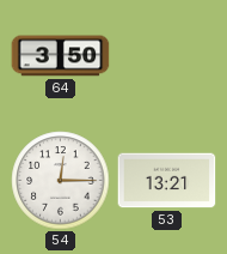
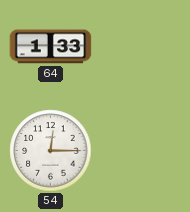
64: 3:50 -> 1:33
53: 13:21 -> none
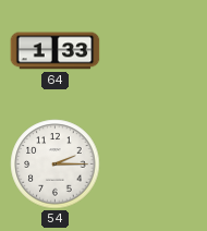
54: 12:15 -> 2:15
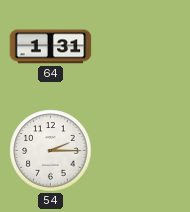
64: 1:33 -> 1:31
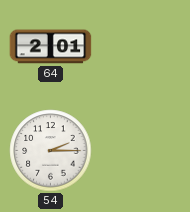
64: 1:31 -> 2:01
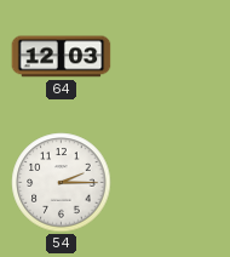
64: 2:01 -> 12:03
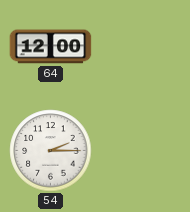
64: 12:03 -> 12:00
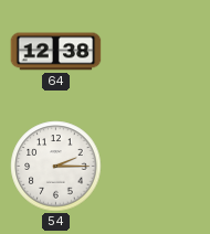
64: 12:00 -> 12:38
